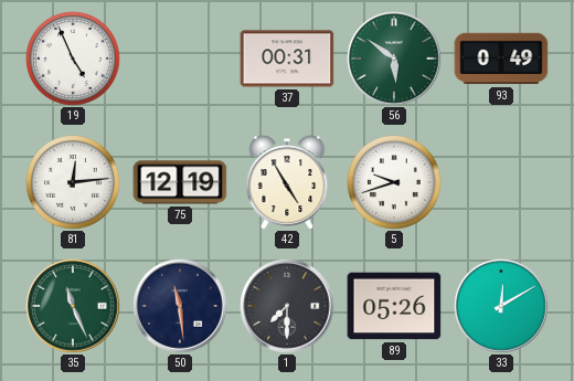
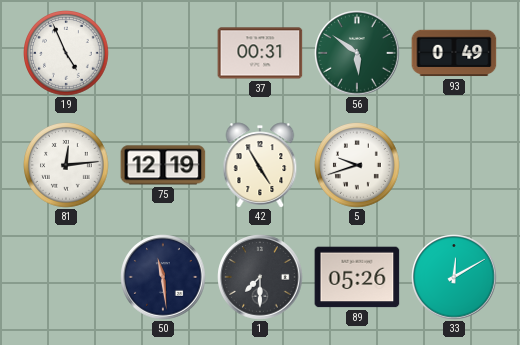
35: 11:26 -> none
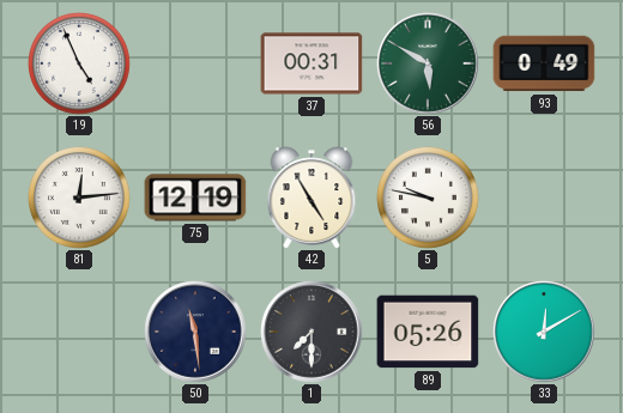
56: 5:51 -> 5:50
5: 9:42 -> 9:47
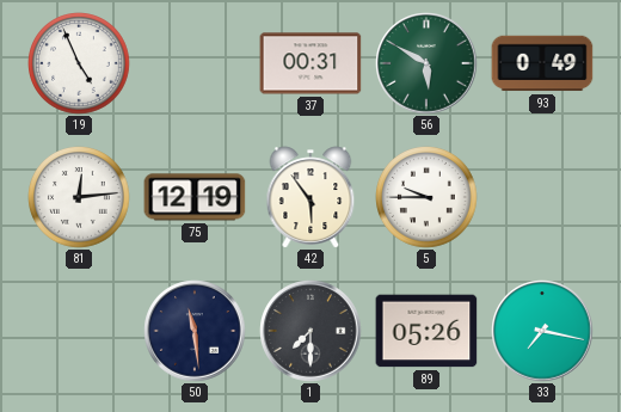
42: 4:55 -> 5:54
5: 9:47 -> 9:45
33: 12:10 -> 7:17
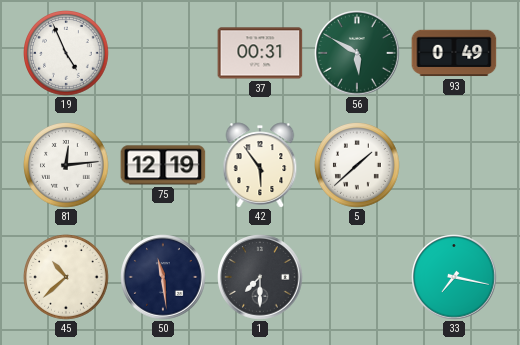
5: 9:45 -> 1:38
45: none -> 10:38
89: 05:26 -> none
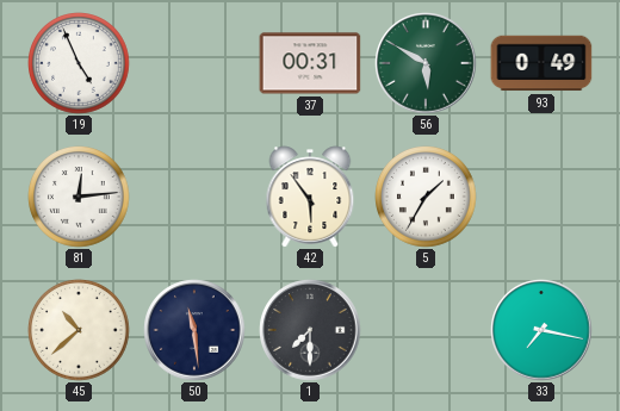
75: 12:19 -> none
5: 1:38 -> 1:35
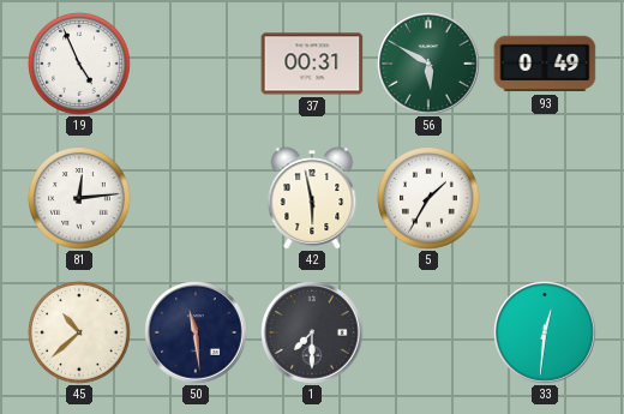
42: 5:54 -> 5:58
33: 7:17 -> 12:31
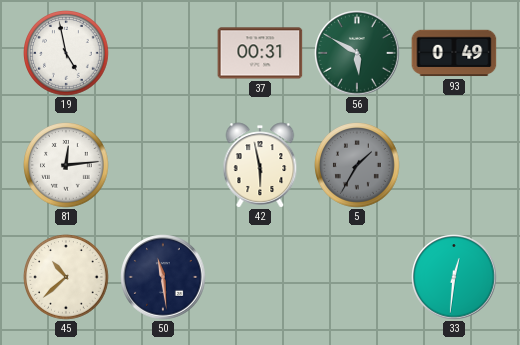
19: 4:56 -> 4:58
5 dial: white -> grey
1: 7:30 -> none
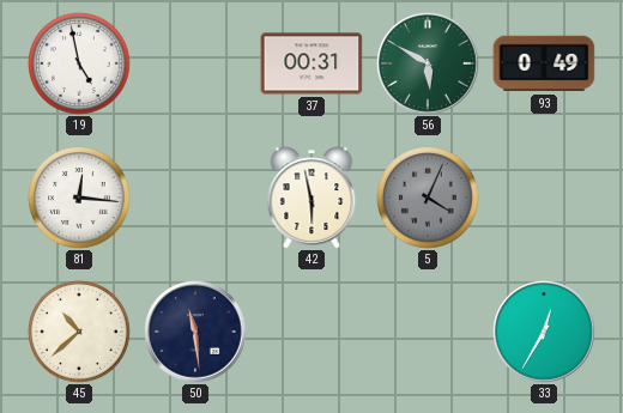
81: 12:14 -> 12:16
5: 1:35 -> 4:04
33: 12:31 -> 12:35
